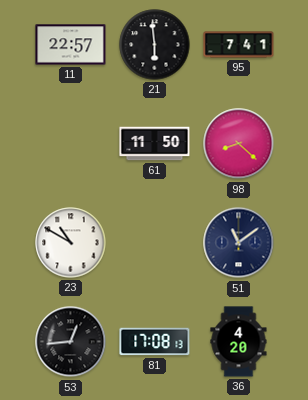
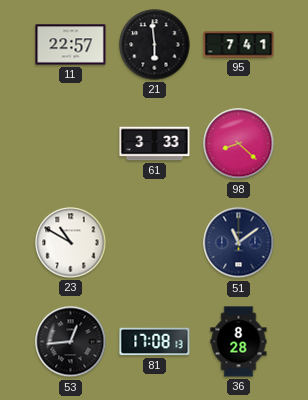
61: 11:50 -> 3:33
36: 4:20 -> 8:28
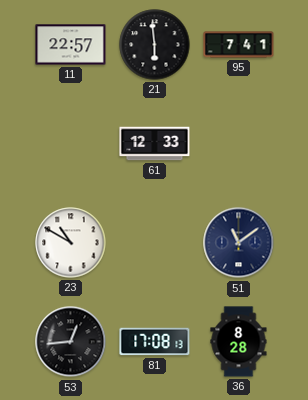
61: 3:33 -> 12:33
98: 8:22 -> none
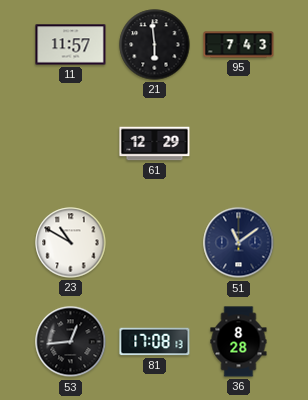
11: 22:57 -> 11:57
95: 7:41 -> 7:43
61: 12:33 -> 12:29
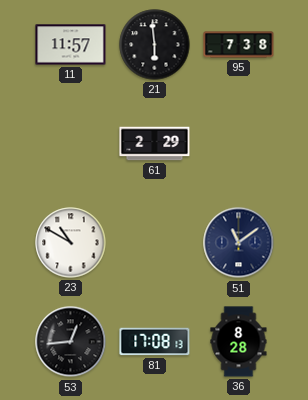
95: 7:43 -> 7:38
61: 12:29 -> 2:29
